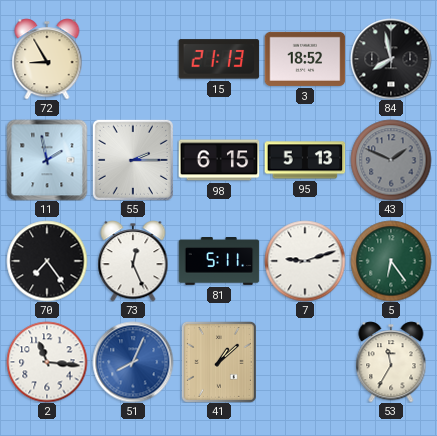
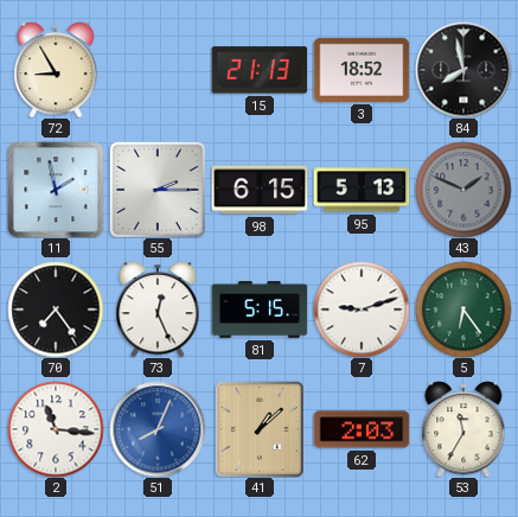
81: 5:11 -> 5:15
62: none -> 2:03
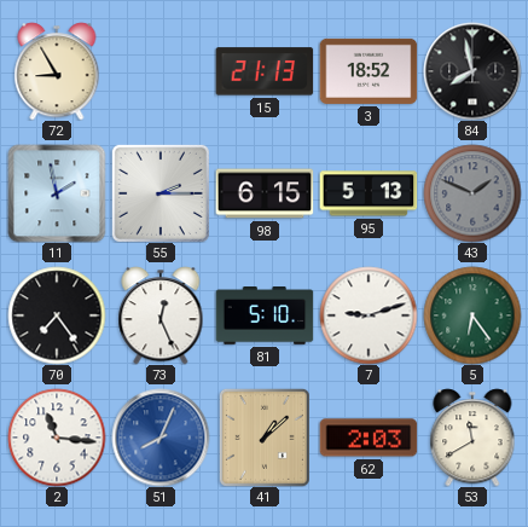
81: 5:15 -> 5:10
53: 11:35 -> 11:40
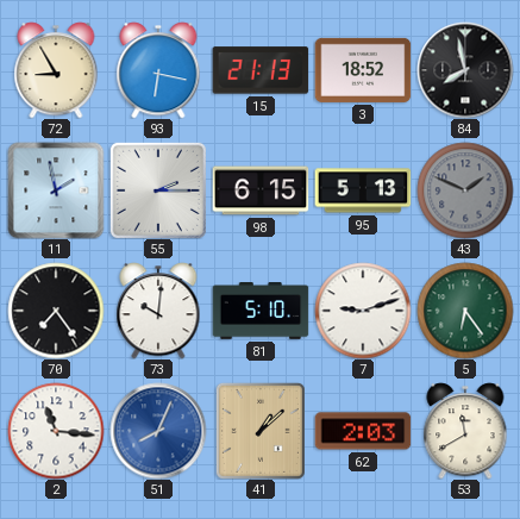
93: none -> 6:17
73: 12:26 -> 10:01
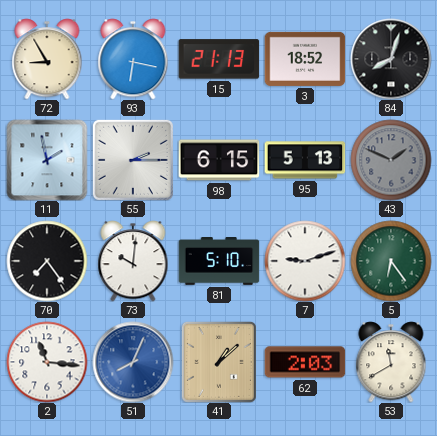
84: 7:58 -> 8:03
